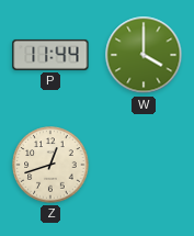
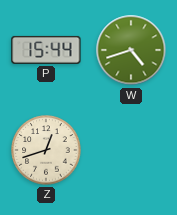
P: 11:44 -> 15:44
W: 4:00 -> 4:42
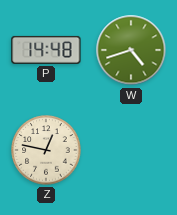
P: 15:44 -> 14:48
Z: 12:42 -> 12:47
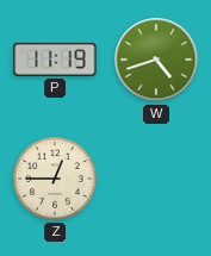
P: 14:48 -> 11:19
Z: 12:47 -> 12:45
